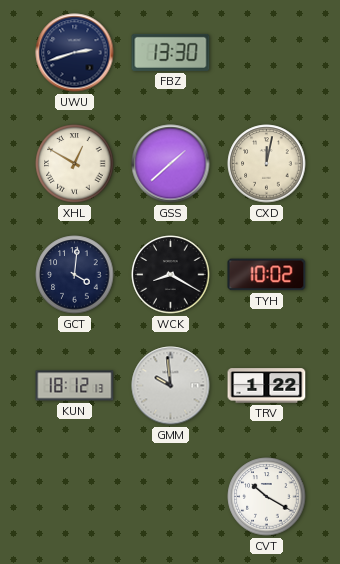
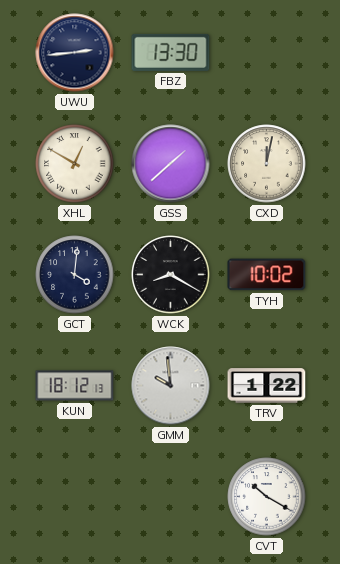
UWU: 2:42 -> 2:44
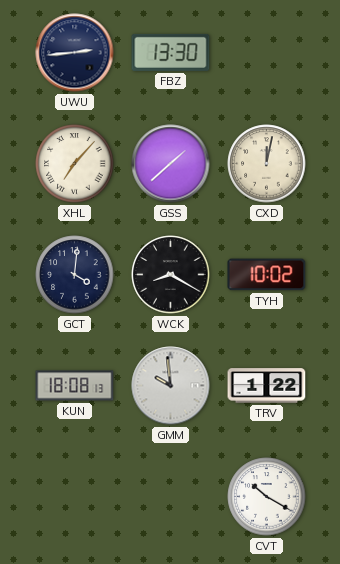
XHL: 12:50 -> 7:07
KUN: 18:12 -> 18:08
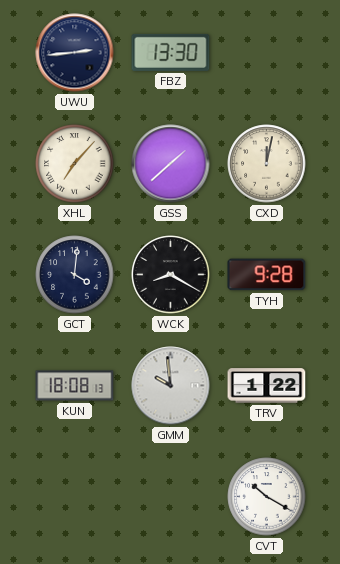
TYH: 10:02 -> 9:28
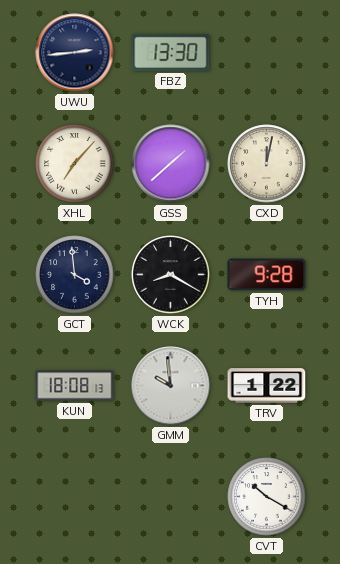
GCT: 4:01 -> 3:59
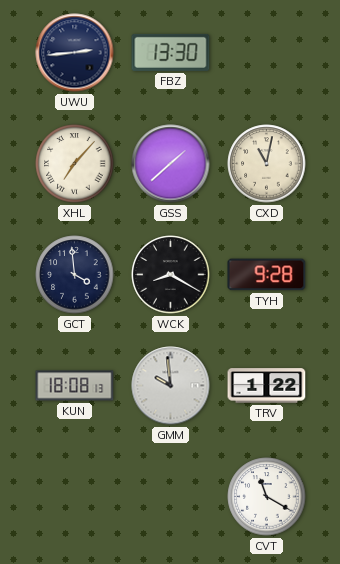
CXD: 12:02 -> 11:02
CVT: 10:20 -> 11:20
